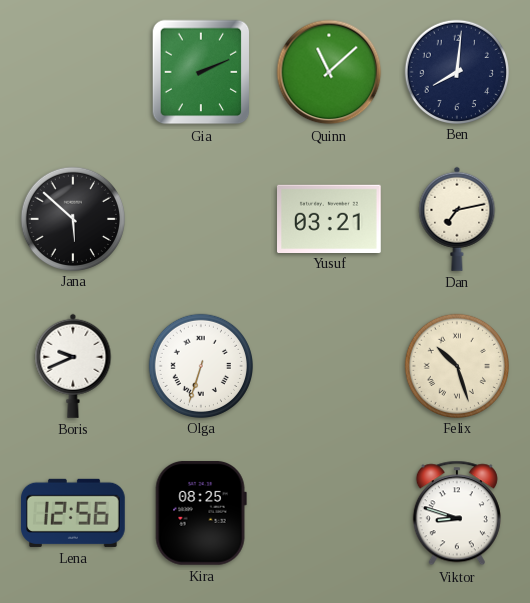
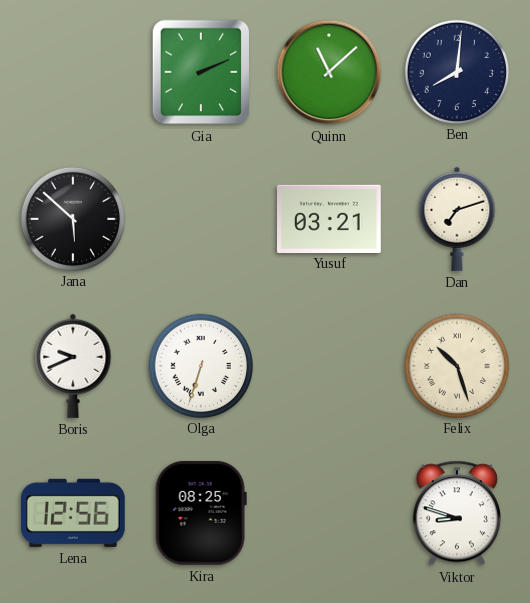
Dan: 7:13 -> 7:12
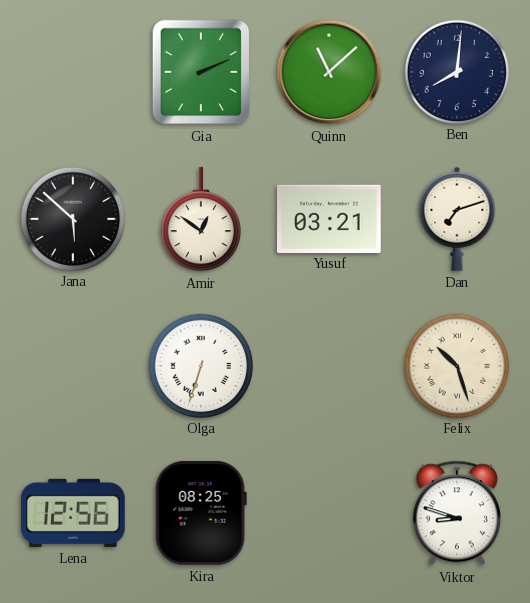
Amir: none -> 12:51
Boris: 9:41 -> none
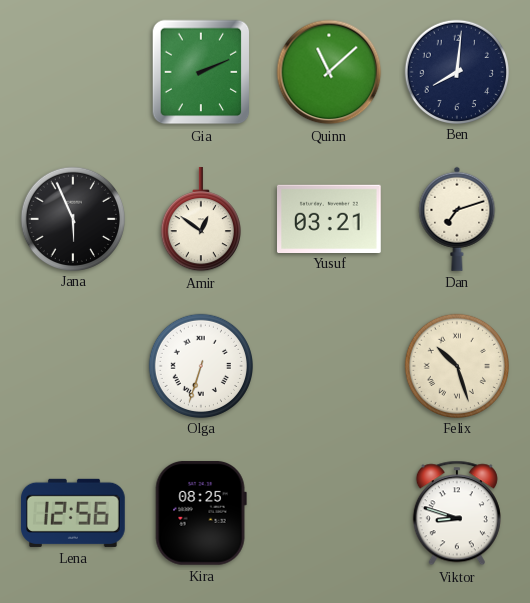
Jana: 5:52 -> 5:56
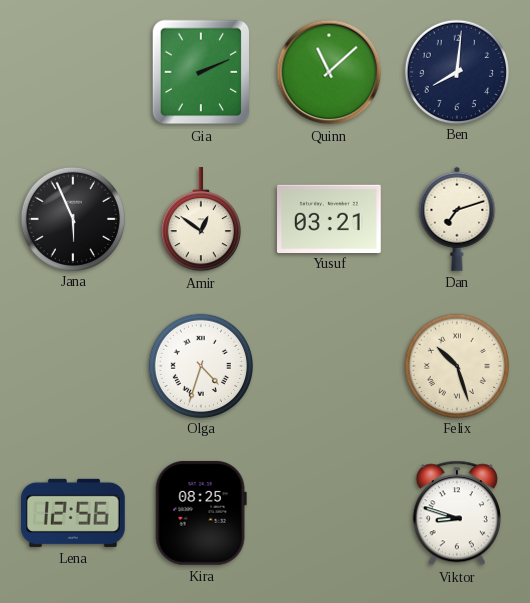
Olga: 6:33 -> 4:33
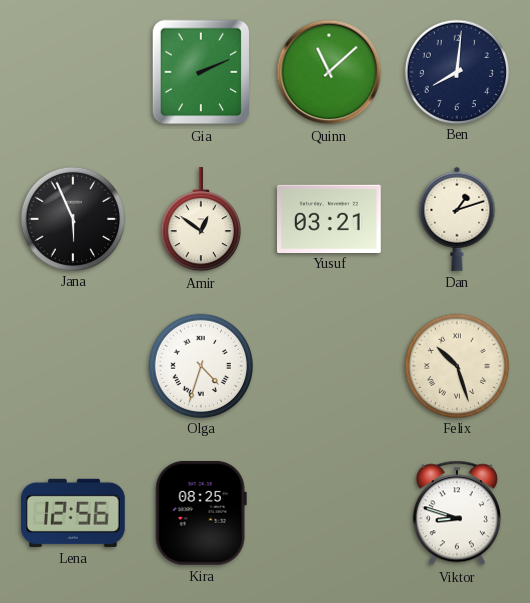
Dan: 7:12 -> 1:12
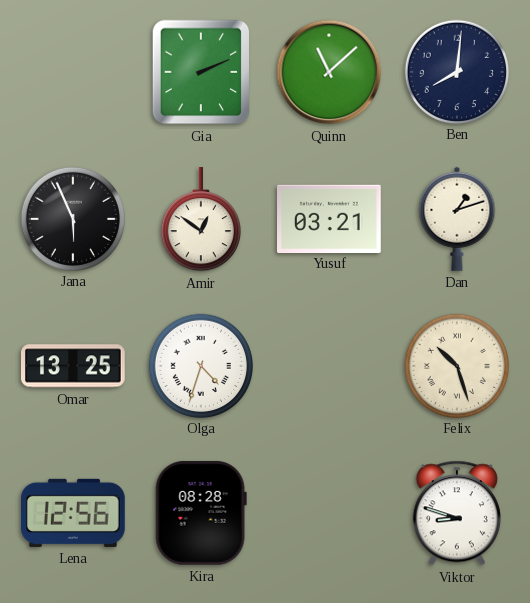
Omar: none -> 13:25
Kira: 08:25 -> 08:28
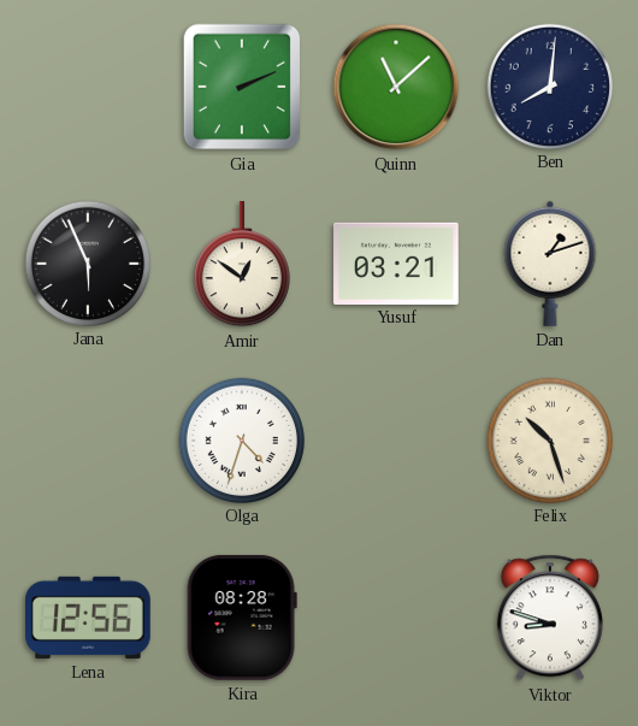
Omar: 13:25 -> none
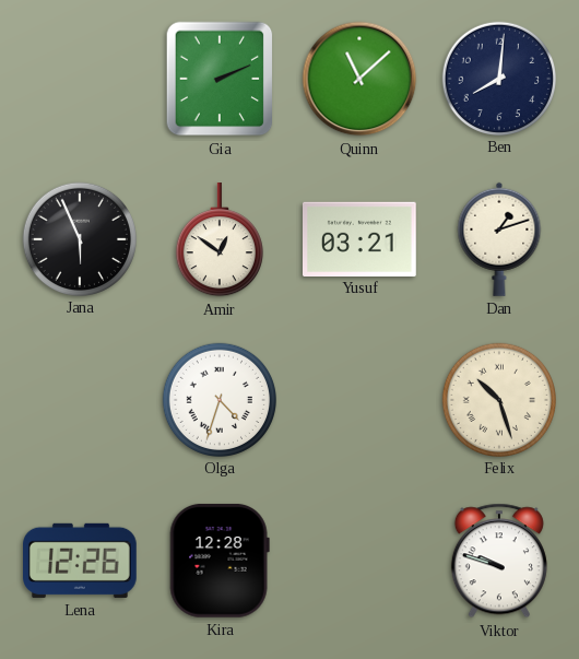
Lena: 12:56 -> 12:26
Kira: 08:28 -> 12:28
Viktor: 8:48 -> 9:48
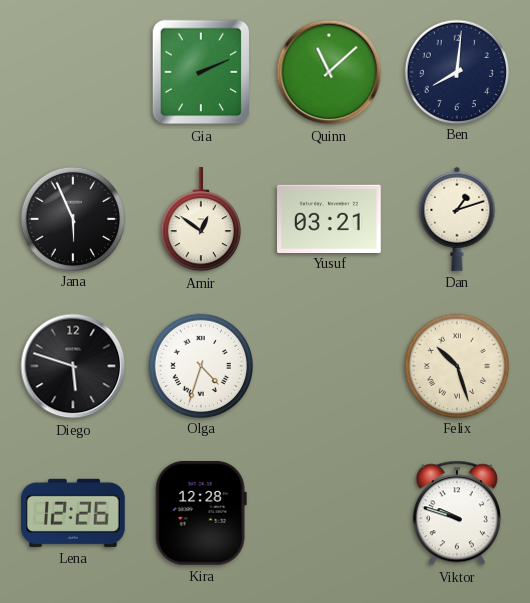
Diego: none -> 5:48
